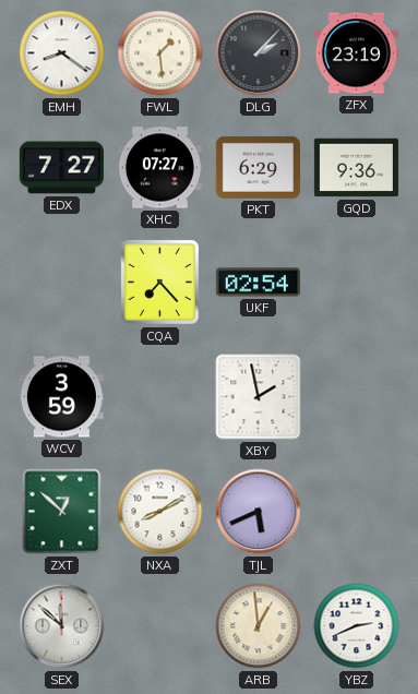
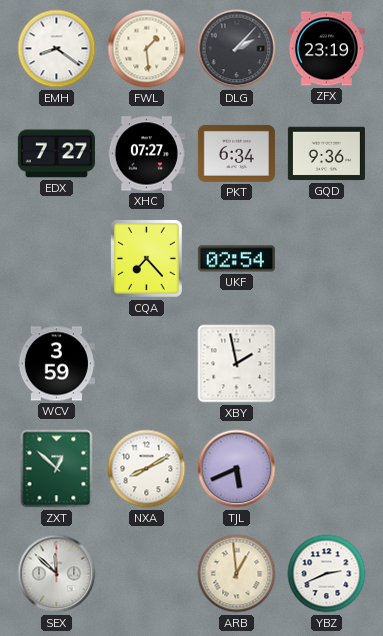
PKT: 6:29 -> 6:34
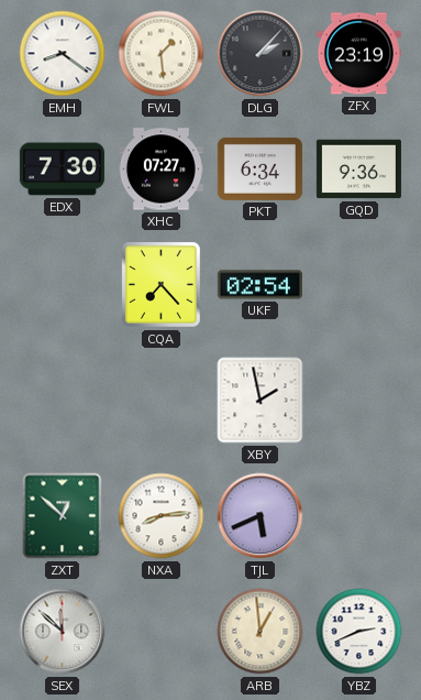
EDX: 7:27 -> 7:30
WCV: 3:59 -> none
NXA: 8:10 -> 8:14
